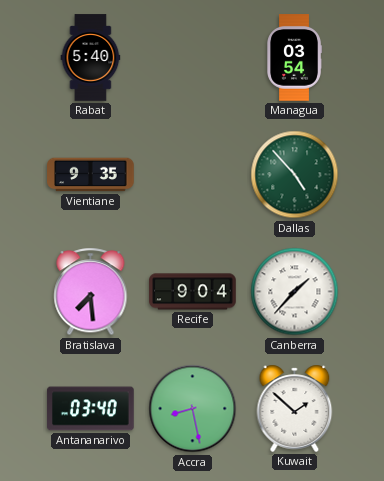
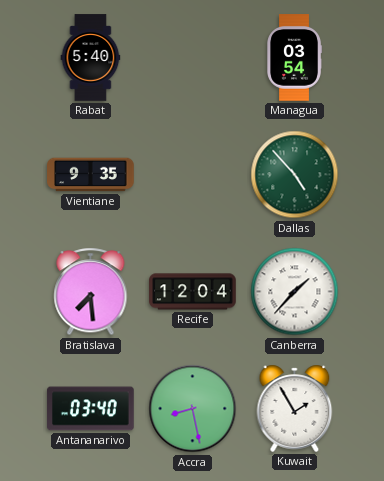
Recife: 9:04 -> 12:04
Kuwait: 1:52 -> 1:55
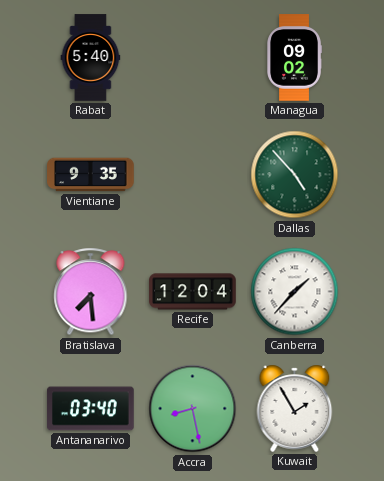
Managua: 03:54 -> 09:02
